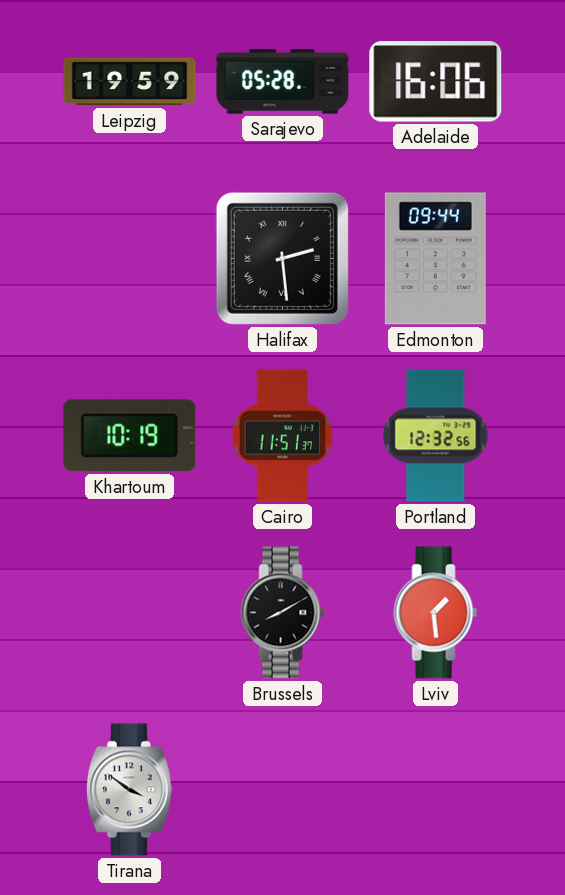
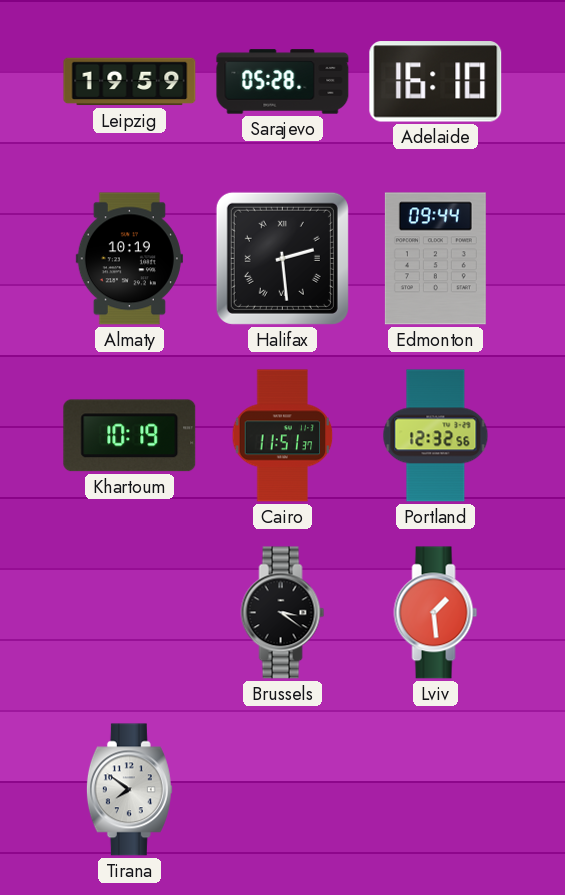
Adelaide: 16:06 -> 16:10
Almaty: none -> 10:19
Brussels: 8:10 -> 3:21
Tirana: 3:51 -> 7:51
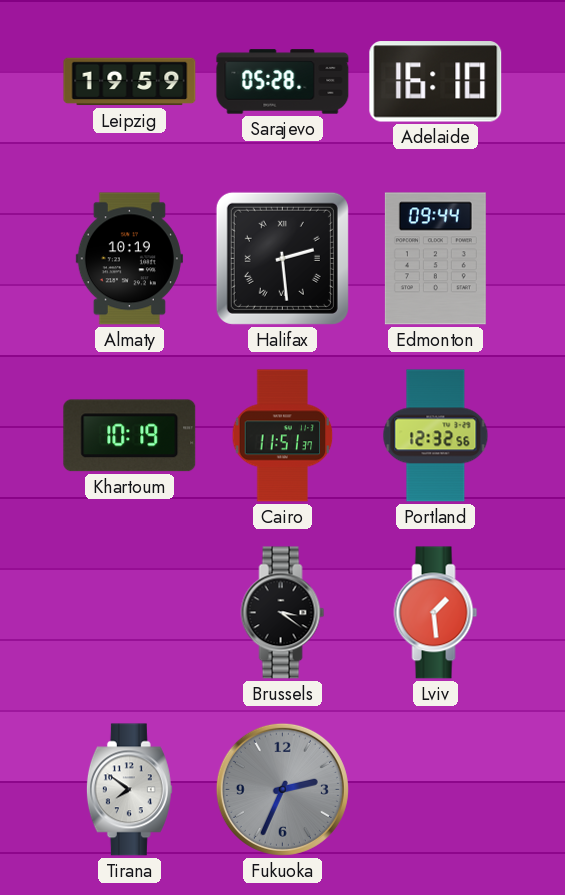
Fukuoka: none -> 2:34
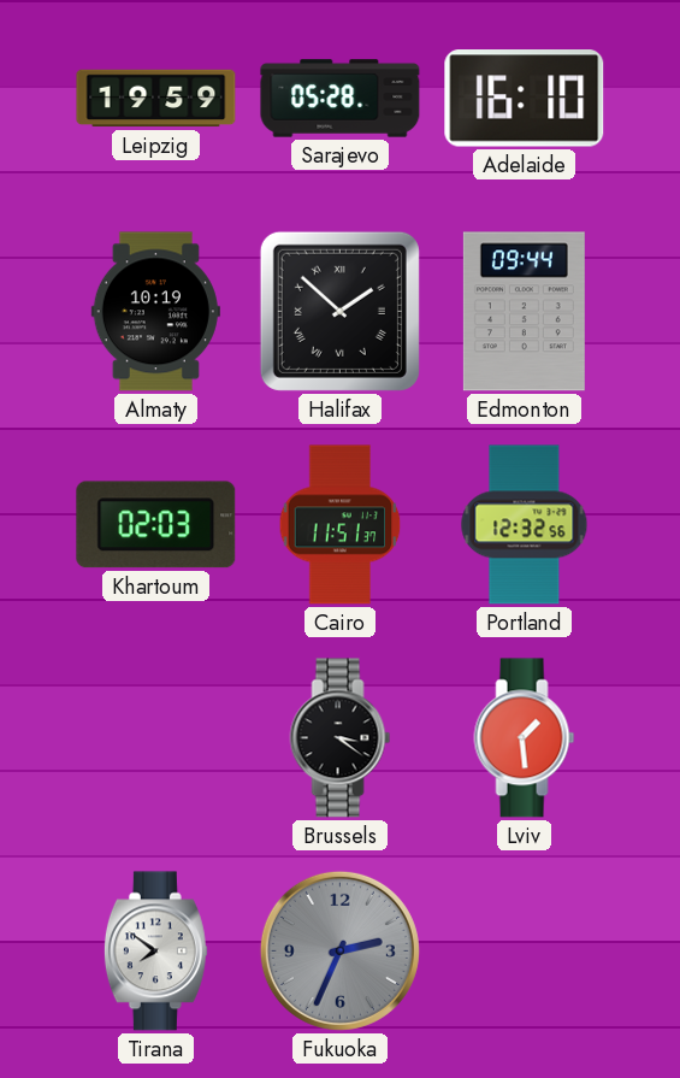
Halifax: 2:29 -> 1:52
Khartoum: 10:19 -> 02:03
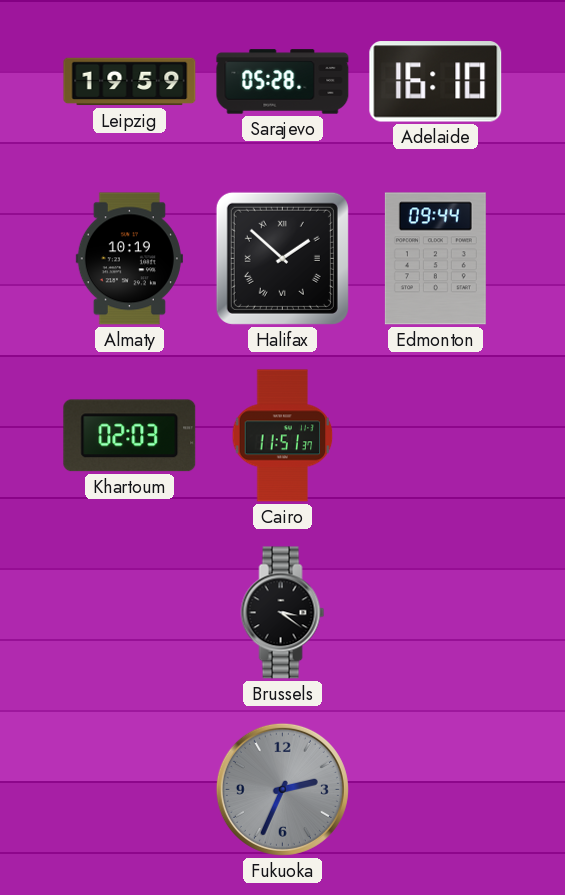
Portland: 12:32 -> none
Lviv: 1:29 -> none
Tirana: 7:51 -> none
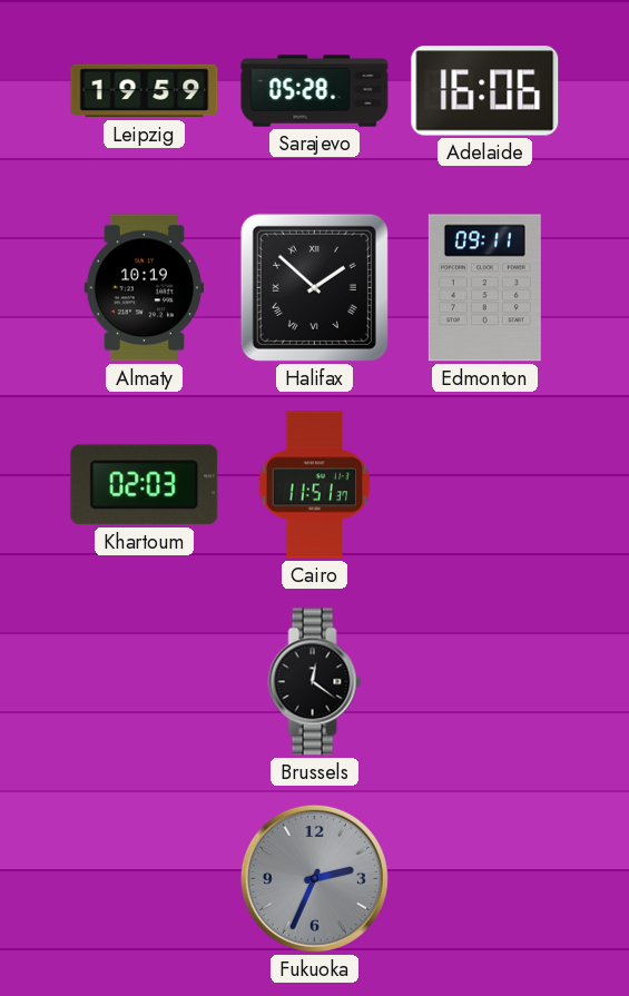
Adelaide: 16:10 -> 16:06
Edmonton: 09:44 -> 09:11
Brussels: 3:21 -> 12:21
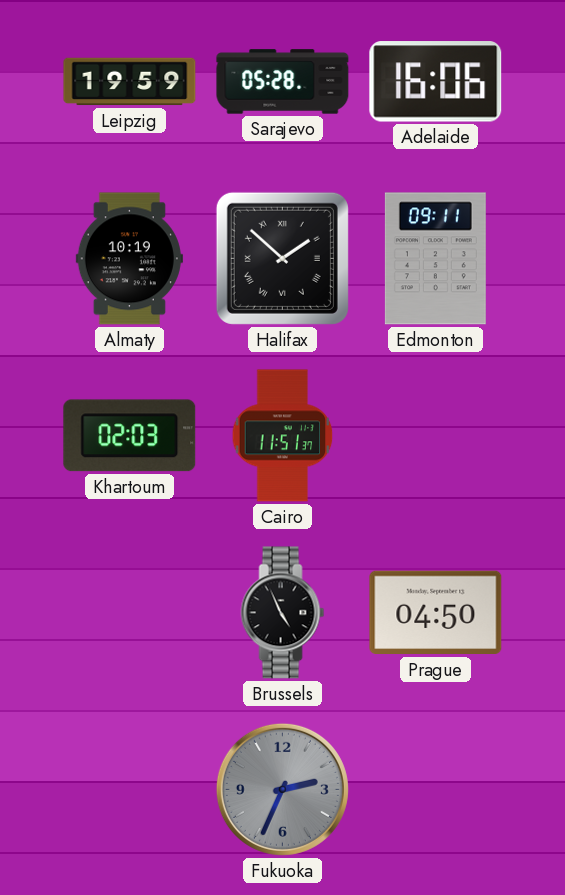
Brussels: 12:21 -> 4:56
Prague: none -> 04:50
